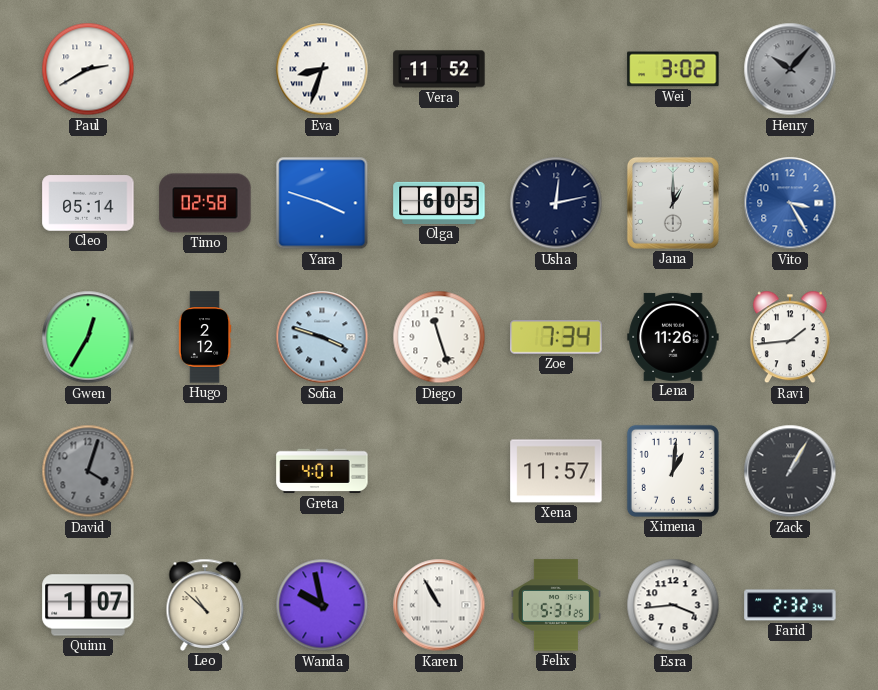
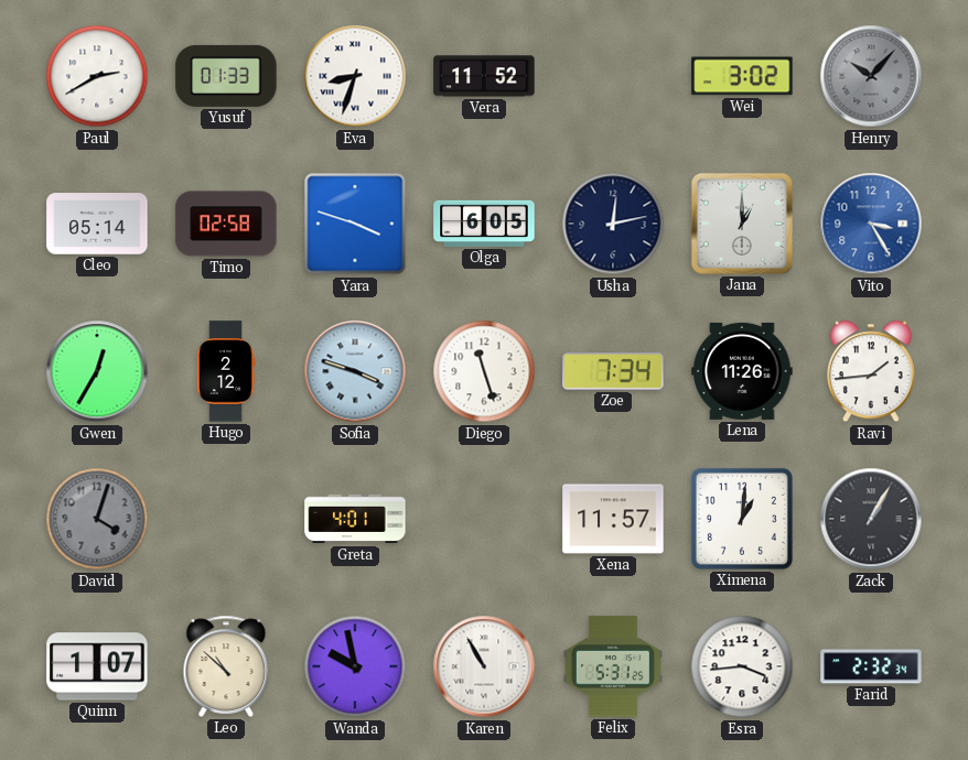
Yusuf: none -> 01:33
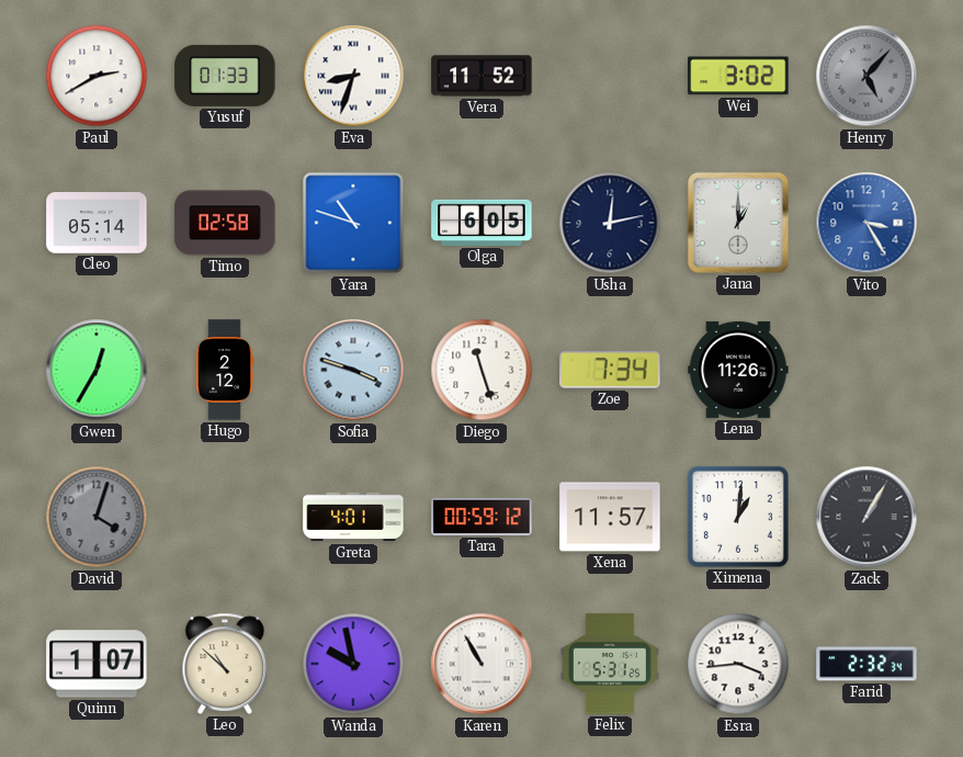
Henry: 10:07 -> 5:07
Yara: 3:48 -> 10:48
Ravi: 1:44 -> none
Tara: none -> 00:59
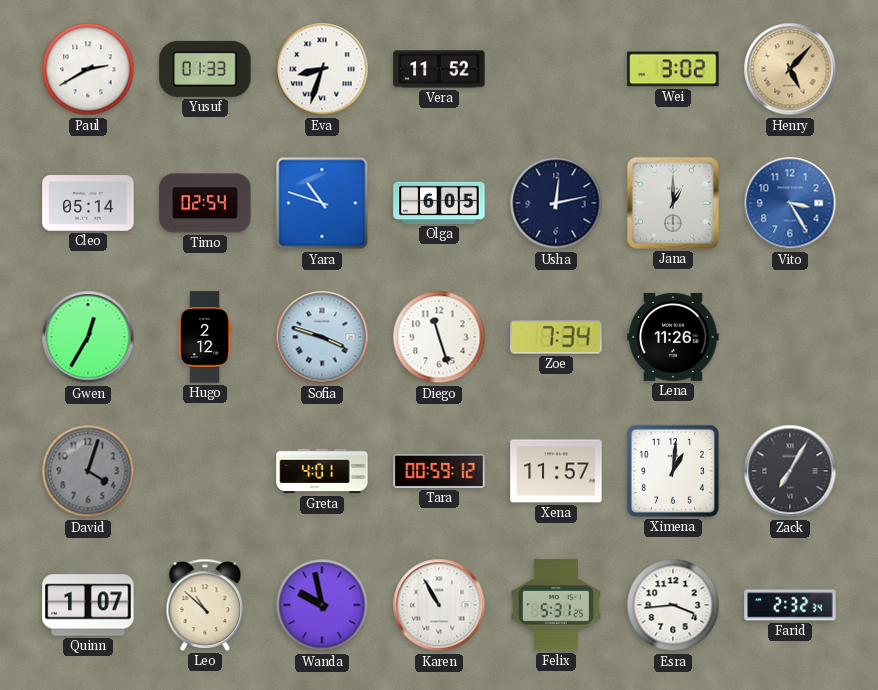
Henry dial: grey -> champagne
Timo: 02:58 -> 02:54
Zack: 1:05 -> 7:05
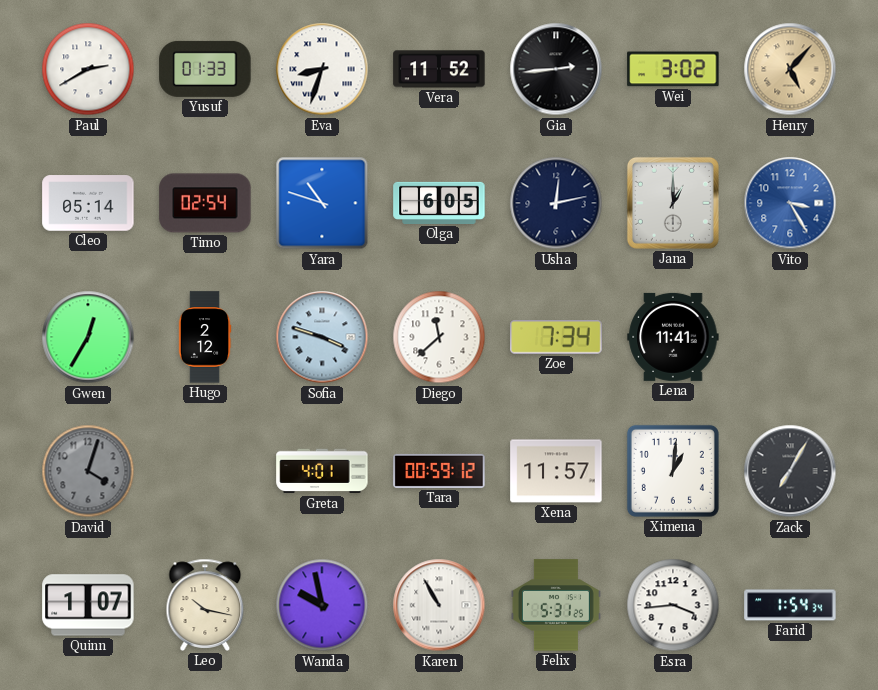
Gia: none -> 2:44
Diego: 11:27 -> 11:38
Lena: 11:26 -> 11:41
Leo: 10:52 -> 10:17
Farid: 2:32 -> 1:54
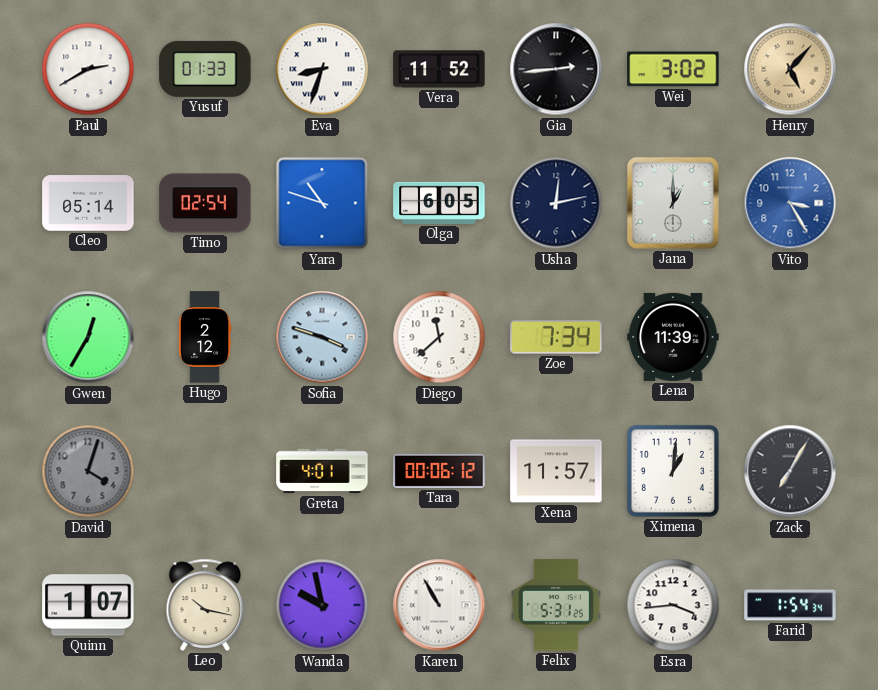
Lena: 11:41 -> 11:39
Tara: 00:59 -> 00:06
